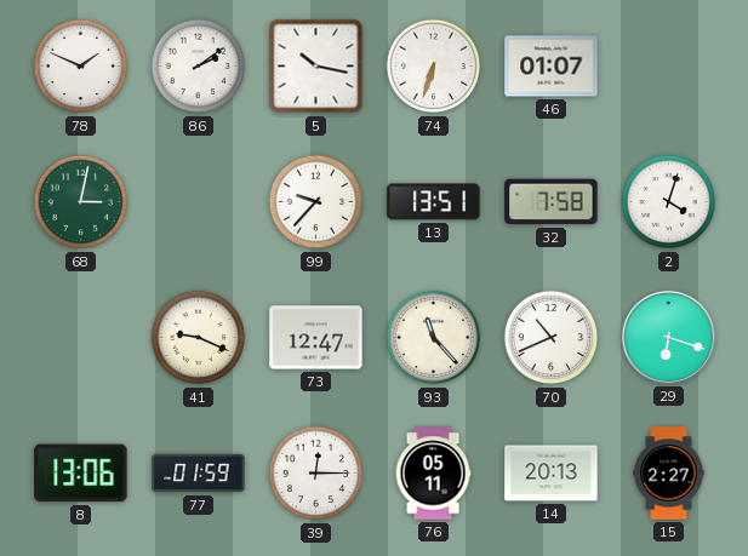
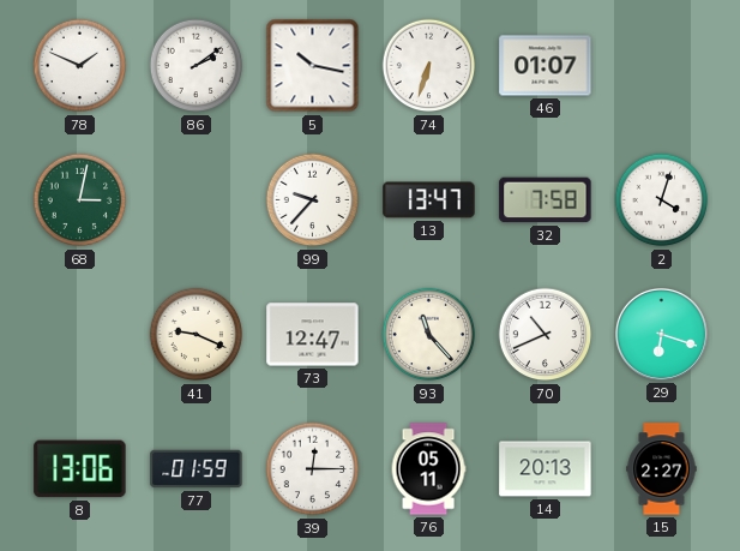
13: 13:51 -> 13:47
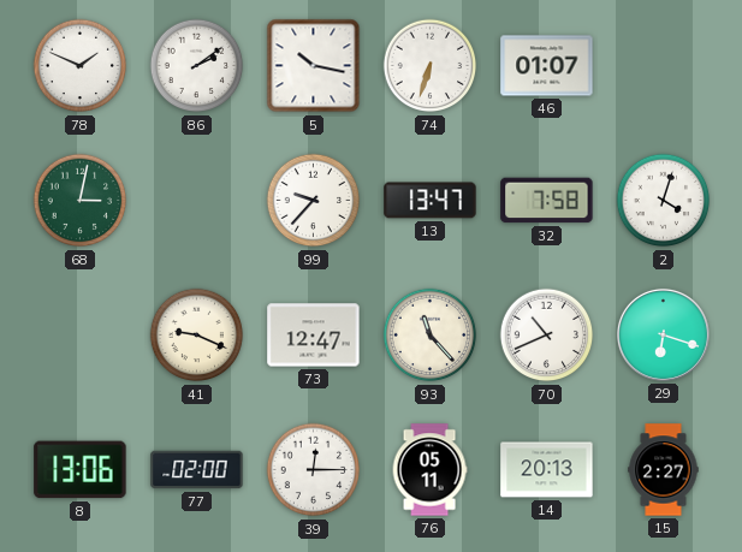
77: 01:59 -> 02:00
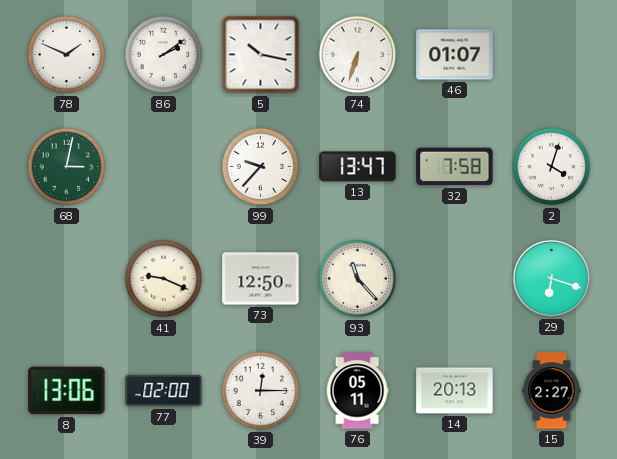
73: 12:47 -> 12:50
70: 10:41 -> none
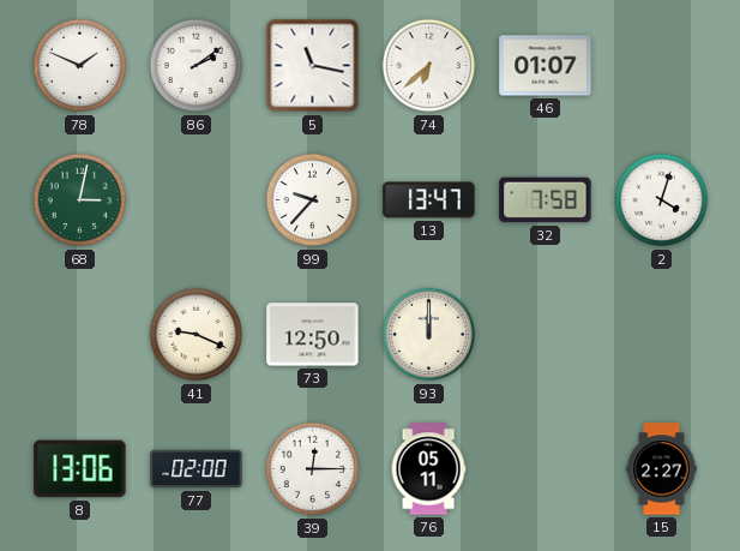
5: 10:17 -> 11:17
74: 6:33 -> 6:38
93: 11:23 -> 12:00
29: 6:18 -> none
14: 20:13 -> none
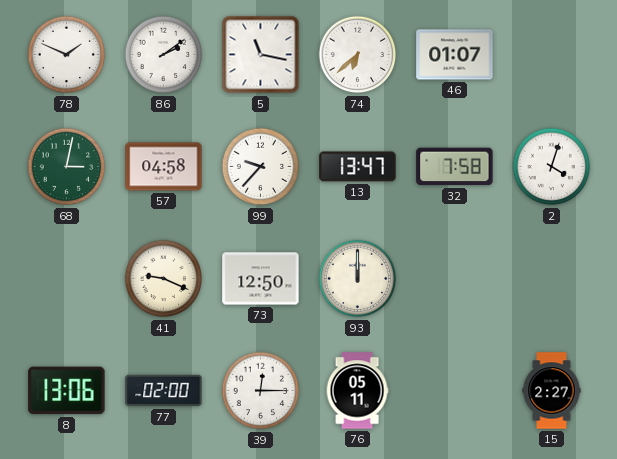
57: none -> 04:58
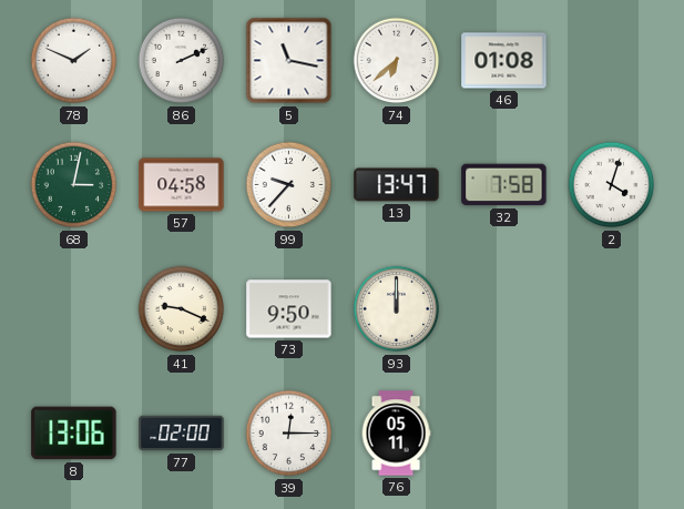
86: 2:09 -> 2:11
46: 01:07 -> 01:08
73: 12:50 -> 9:50
15: 2:27 -> none
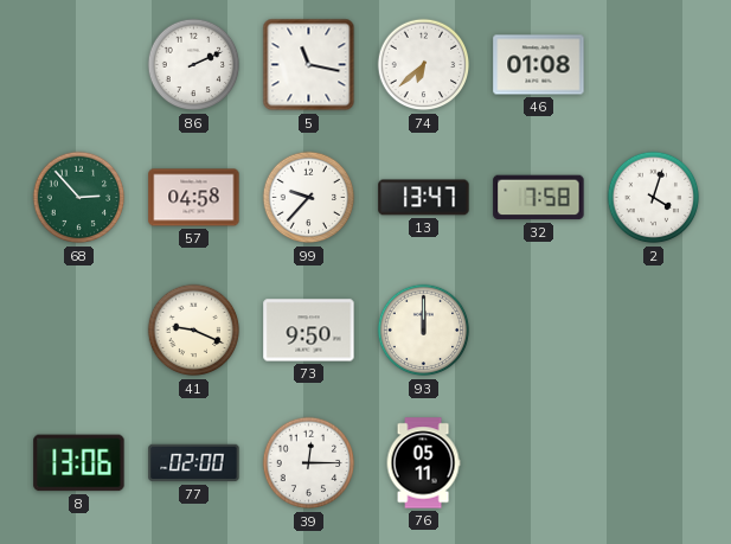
78: 1:49 -> none
68: 3:02 -> 2:53
